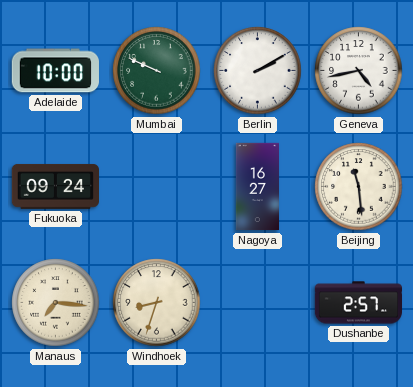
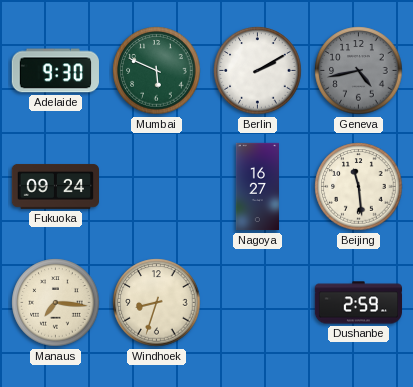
Adelaide: 10:00 -> 9:30
Mumbai: 9:49 -> 5:49
Geneva dial: white -> grey
Dushanbe: 2:57 -> 2:59
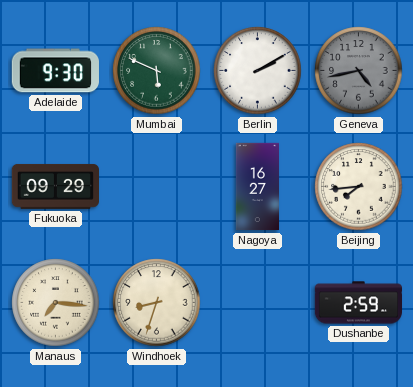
Fukuoka: 09:24 -> 09:29
Beijing: 11:29 -> 7:44
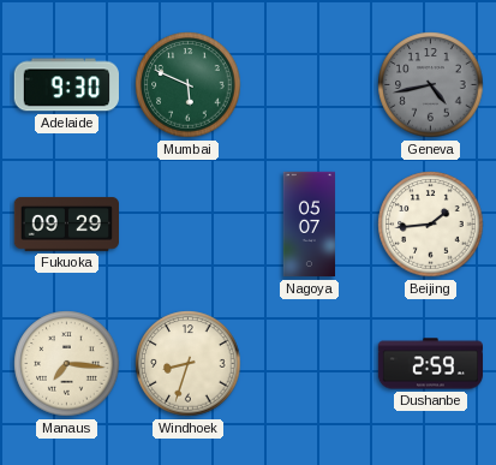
Berlin: 2:10 -> none
Nagoya: 16:27 -> 05:07
Beijing: 7:44 -> 1:44
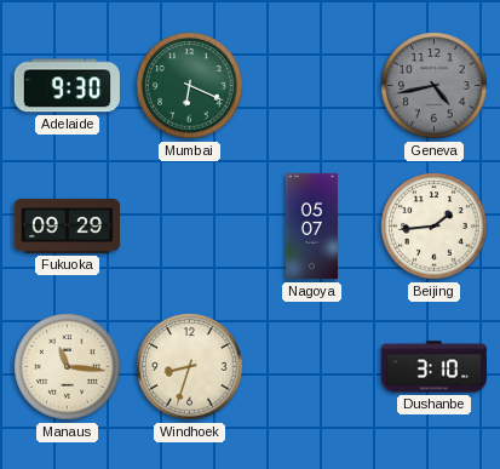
Mumbai: 5:49 -> 6:19
Manaus: 7:16 -> 11:16
Dushanbe: 2:59 -> 3:10
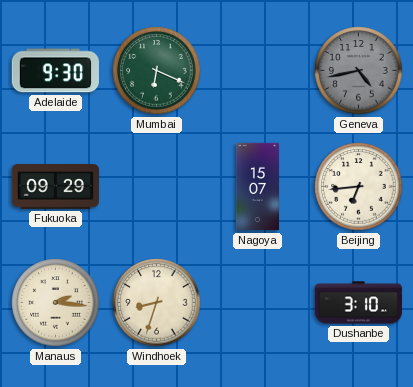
Nagoya: 05:07 -> 15:07
Beijing: 1:44 -> 6:44
Manaus: 11:16 -> 2:16
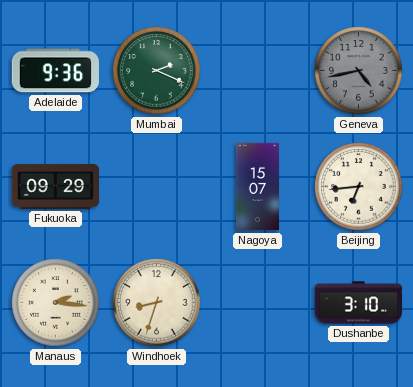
Adelaide: 9:30 -> 9:36
Mumbai: 6:19 -> 2:19
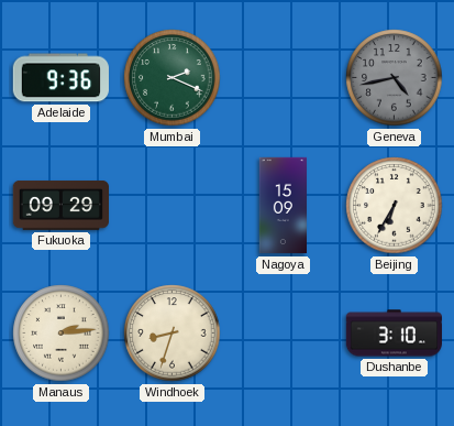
Nagoya: 15:07 -> 15:09
Beijing: 6:44 -> 6:35
Manaus: 2:16 -> 2:14
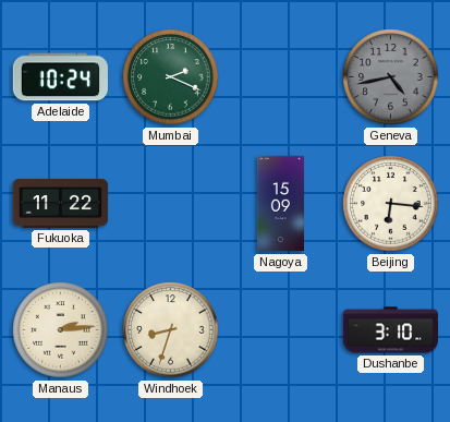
Adelaide: 9:36 -> 10:24
Fukuoka: 09:29 -> 11:22
Beijing: 6:35 -> 6:16
